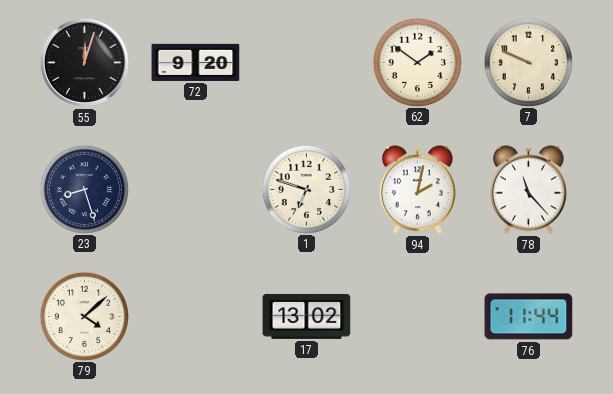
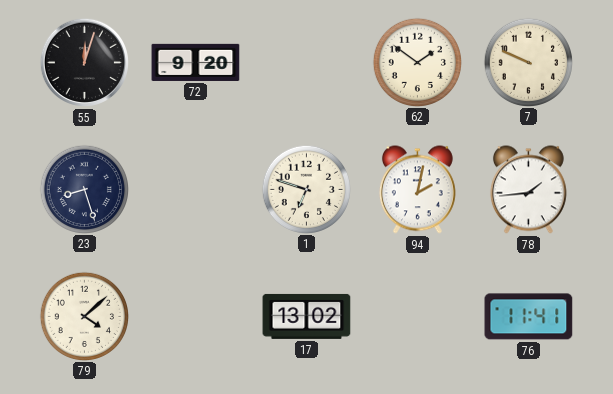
78: 11:23 -> 1:44
76: 11:44 -> 11:41
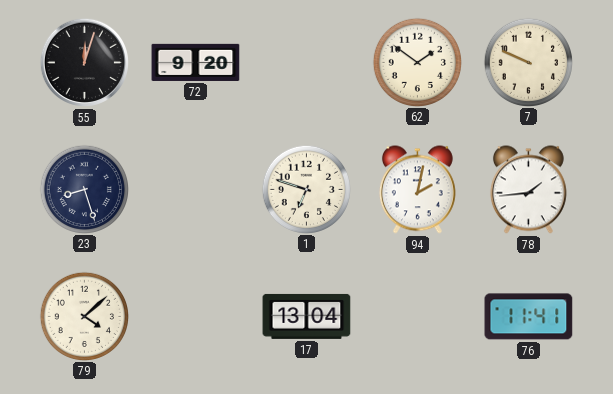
17: 13:02 -> 13:04
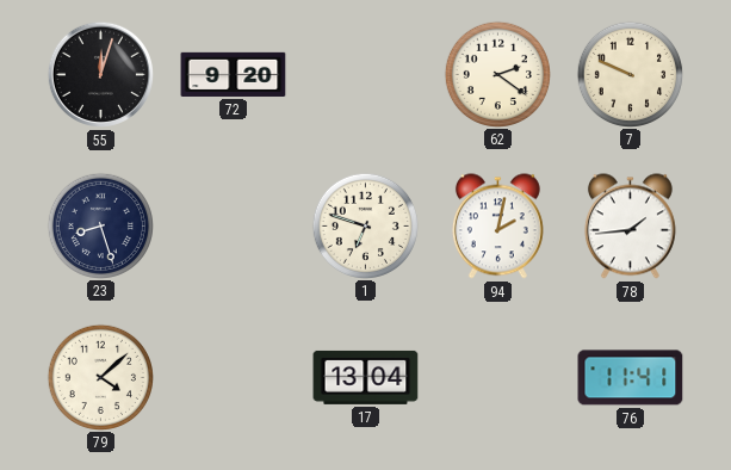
62: 1:51 -> 2:21
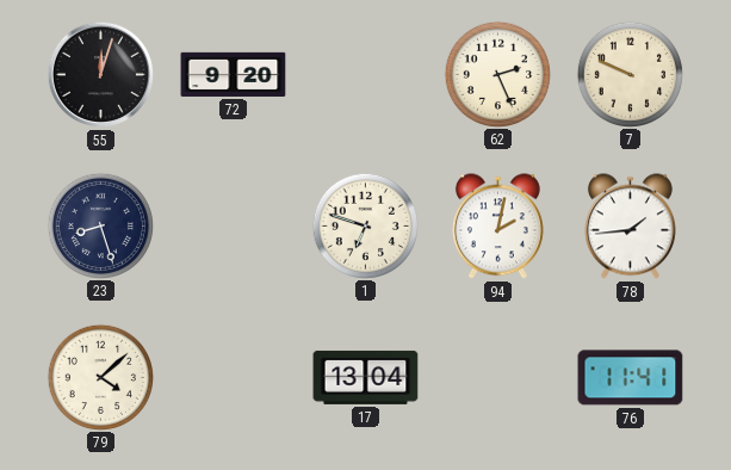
62: 2:21 -> 2:26
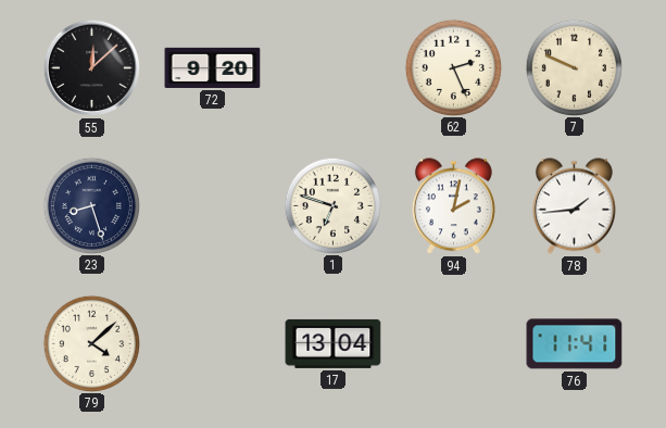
55: 12:03 -> 12:08
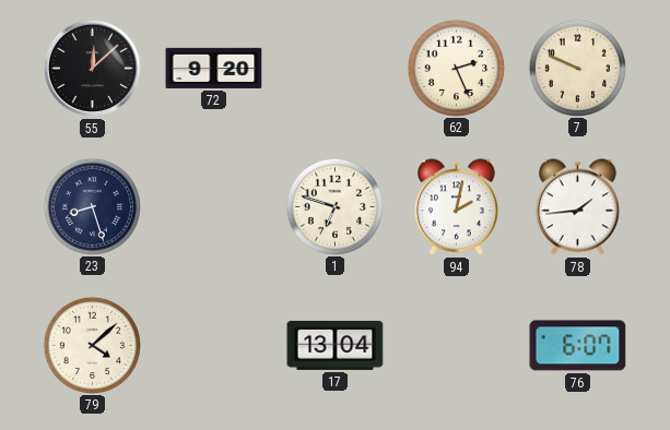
76: 11:41 -> 6:07
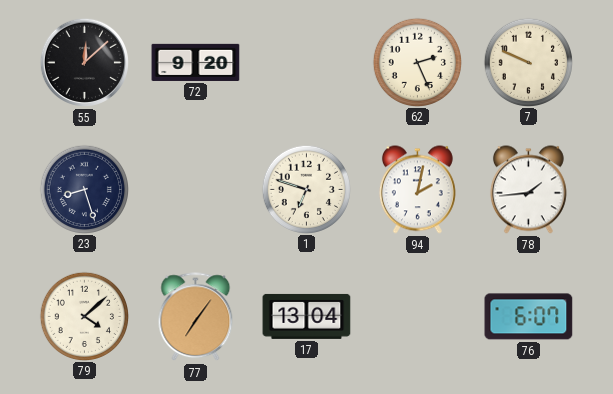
77: none -> 7:06
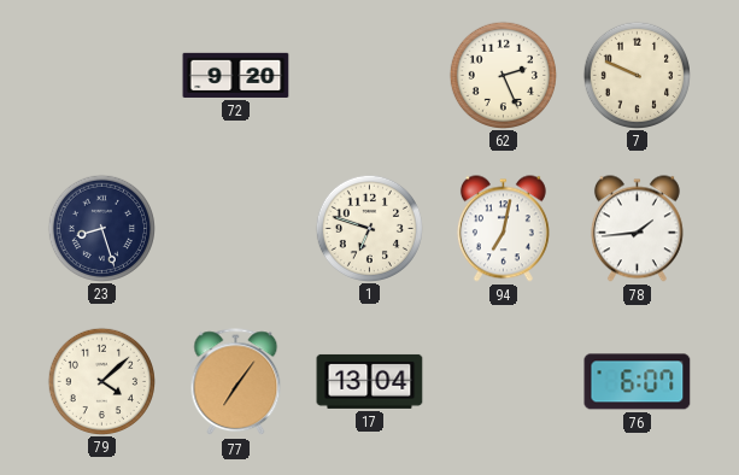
55: 12:08 -> none
94: 2:02 -> 7:02
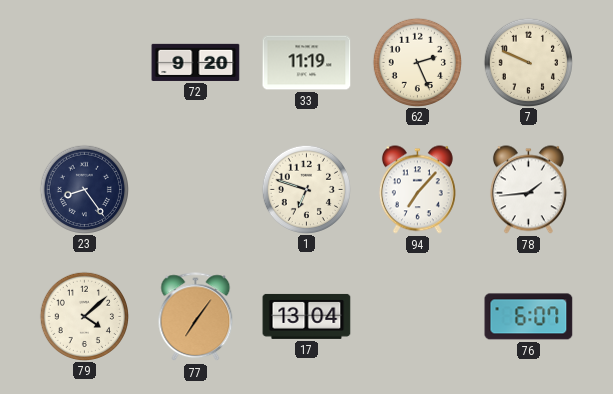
33: none -> 11:19
23: 8:27 -> 8:24
94: 7:02 -> 7:07
